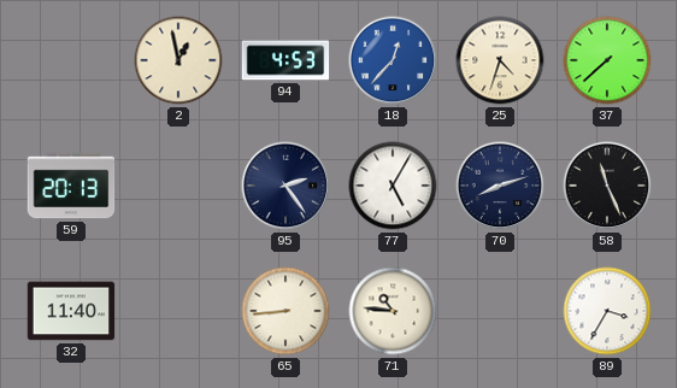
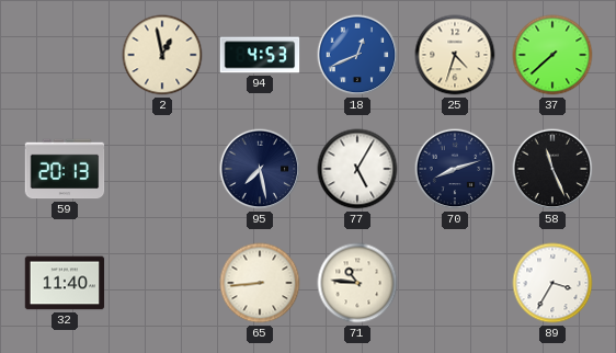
18: 12:37 -> 12:41
95: 2:24 -> 7:28
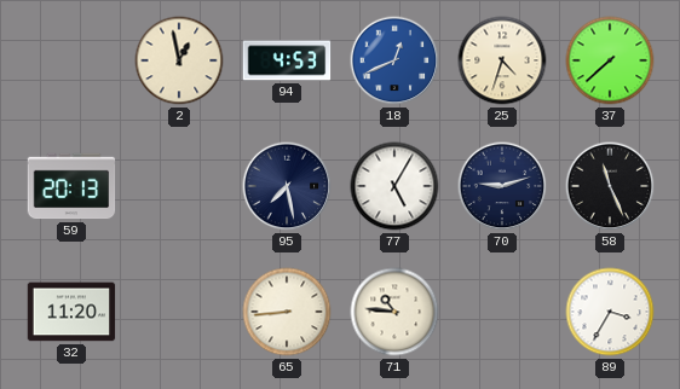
70: 8:12 -> 9:12
32: 11:40 -> 11:20
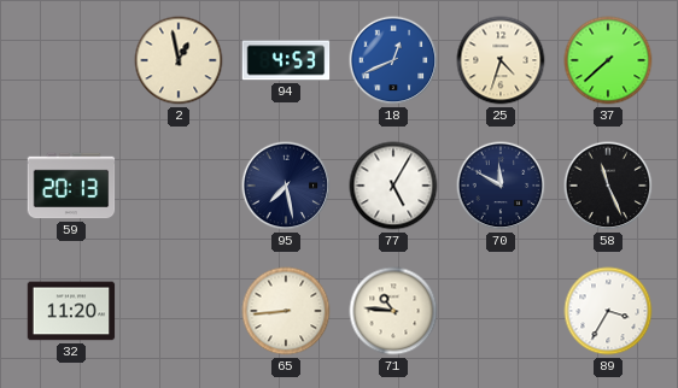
70: 9:12 -> 11:50
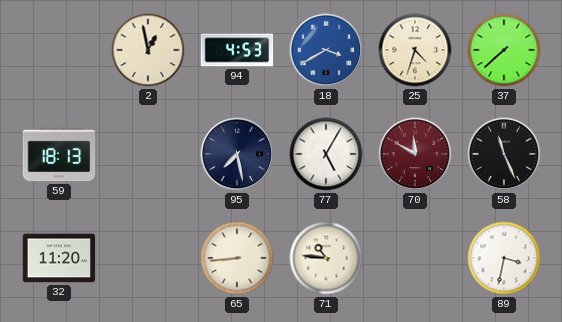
18: 12:41 -> 3:40
59: 20:13 -> 18:13
70 dial: navy -> burgundy
89: 3:35 -> 3:32
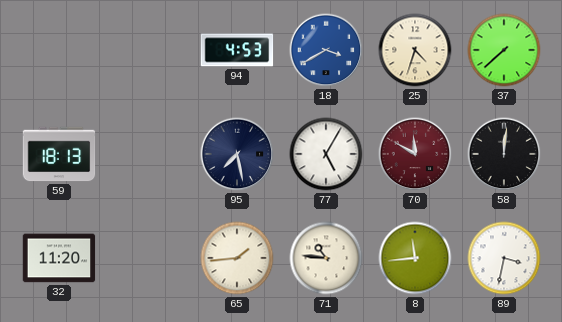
2: 12:58 -> none
58: 11:26 -> 12:01
65: 8:44 -> 1:44
8: none -> 11:44
